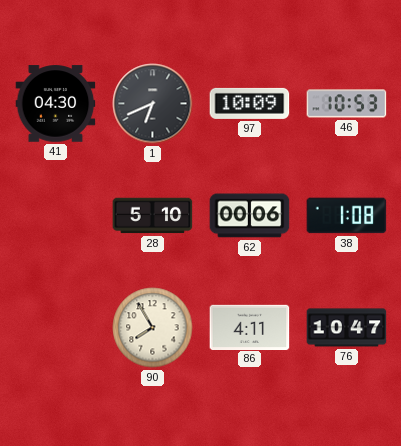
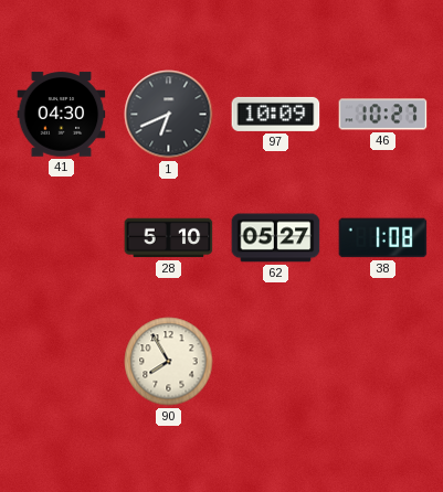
46: 10:53 -> 10:27
62: 00:06 -> 05:27
86: 4:11 -> none
76: 10:47 -> none
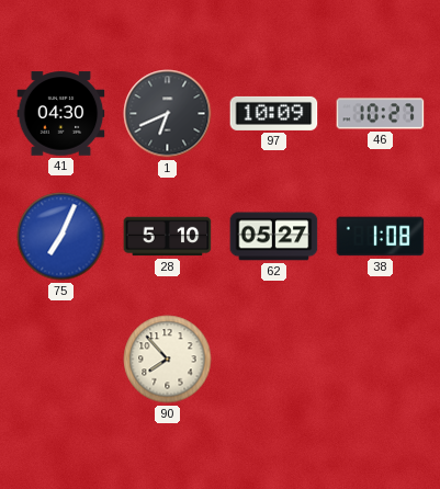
75: none -> 7:04
90: 7:55 -> 7:53
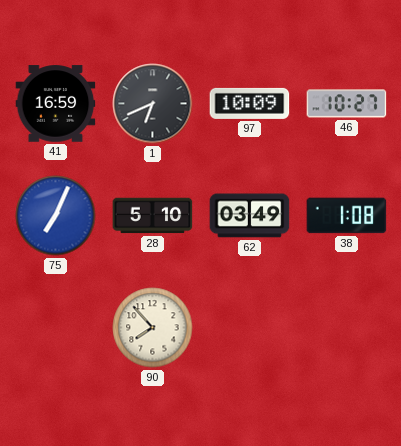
41: 04:30 -> 16:59
62: 05:27 -> 03:49
